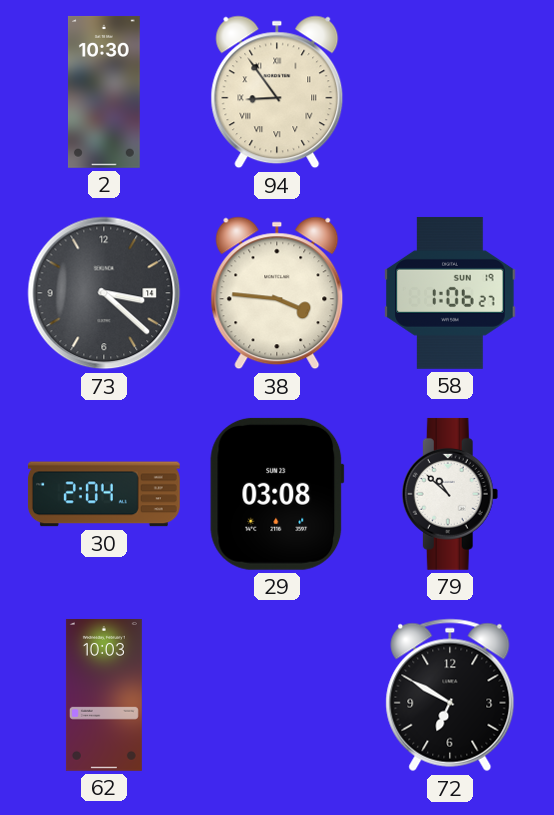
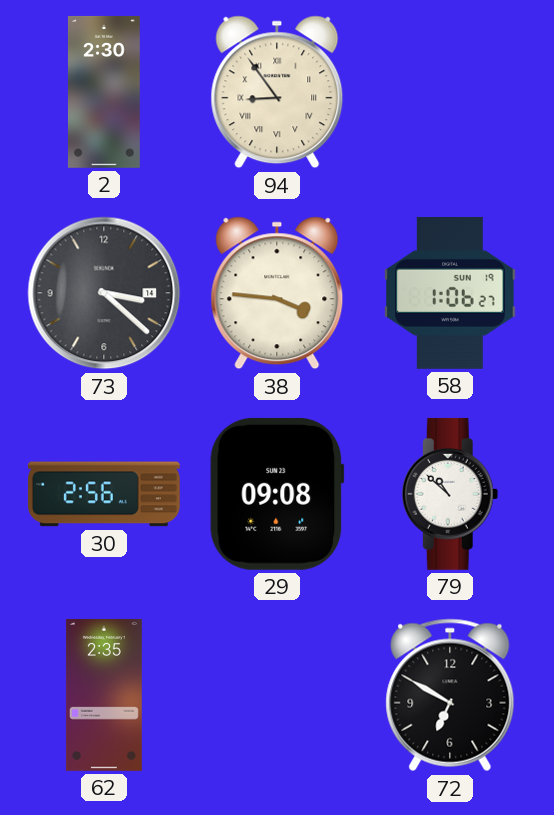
2: 10:30 -> 2:30
30: 2:04 -> 2:56
29: 03:08 -> 09:08
62: 10:03 -> 2:35
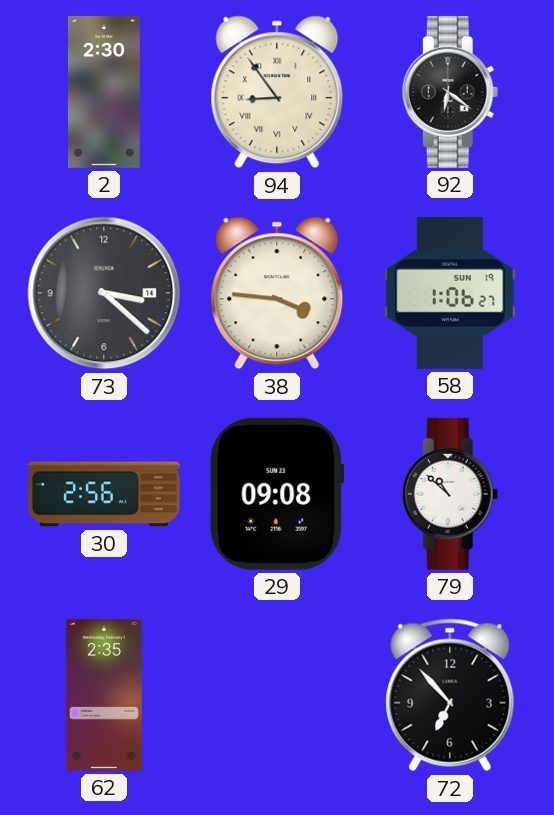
92: none -> 6:21
72: 6:50 -> 6:53
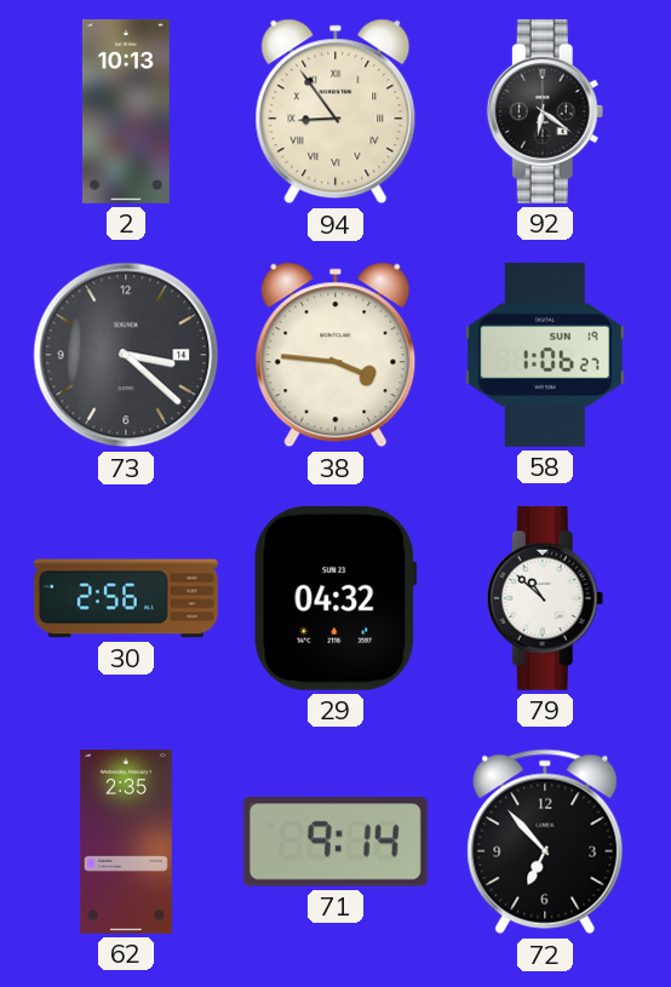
2: 2:30 -> 10:13
29: 09:08 -> 04:32
71: none -> 9:14
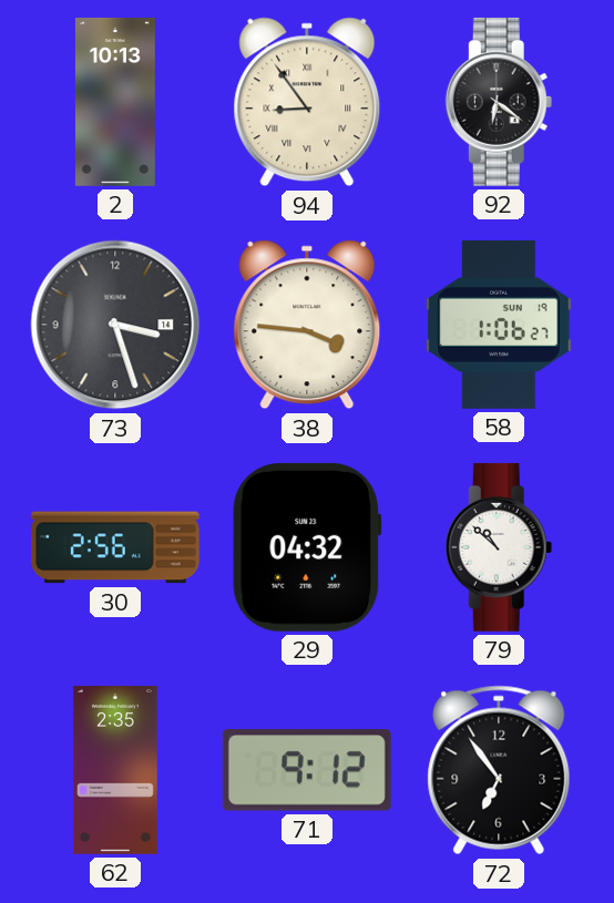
73: 3:22 -> 3:27
71: 9:14 -> 9:12
72: 6:53 -> 6:54
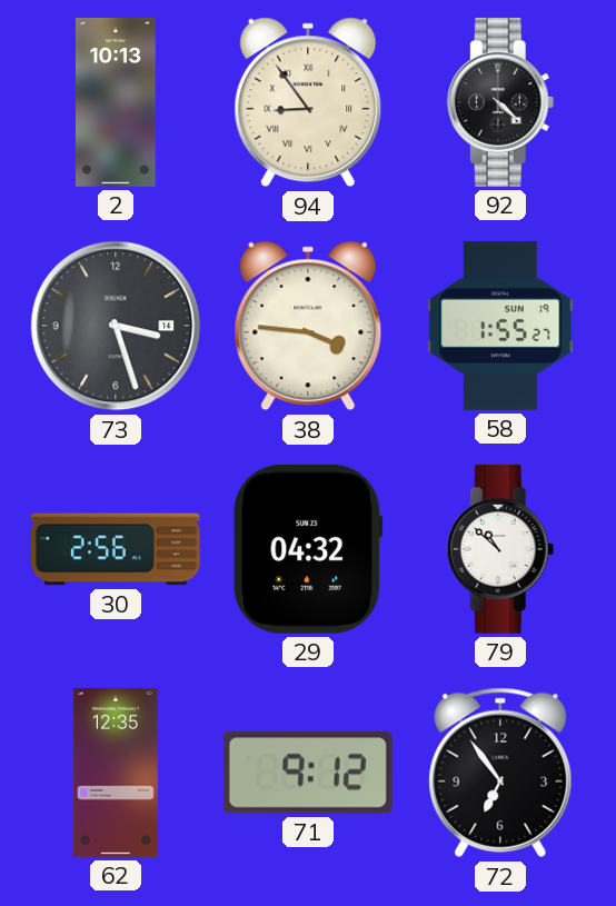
92: 6:21 -> 4:22
58: 1:06 -> 1:55
62: 2:35 -> 12:35
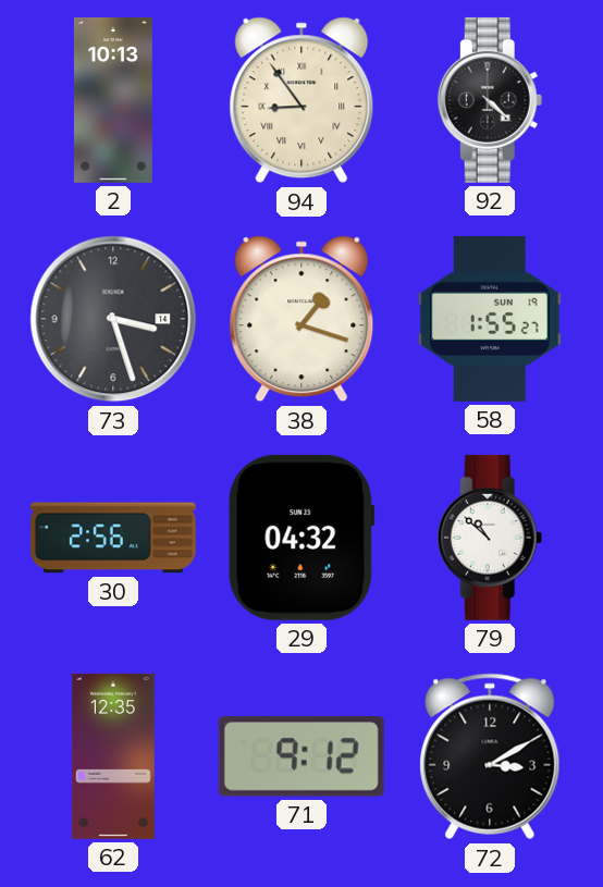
38: 3:46 -> 1:18
72: 6:54 -> 3:10
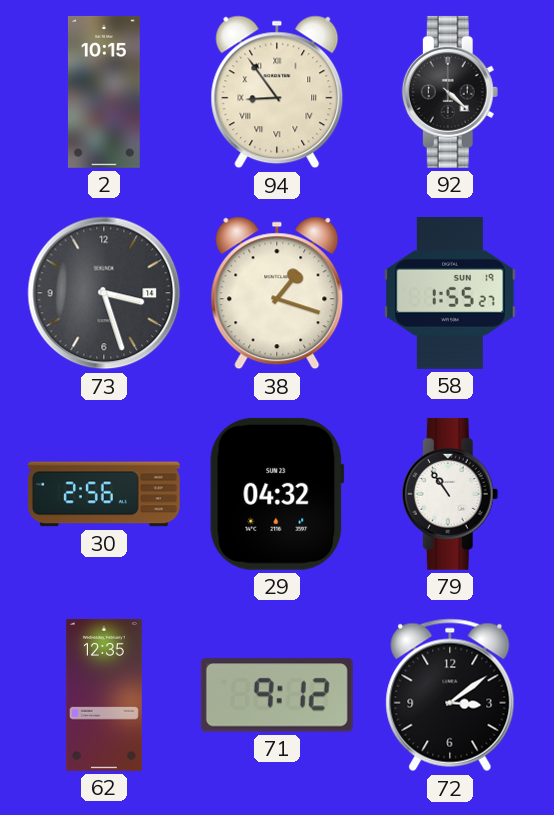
2: 10:13 -> 10:15
79: 10:52 -> 10:54
72: 3:10 -> 3:09
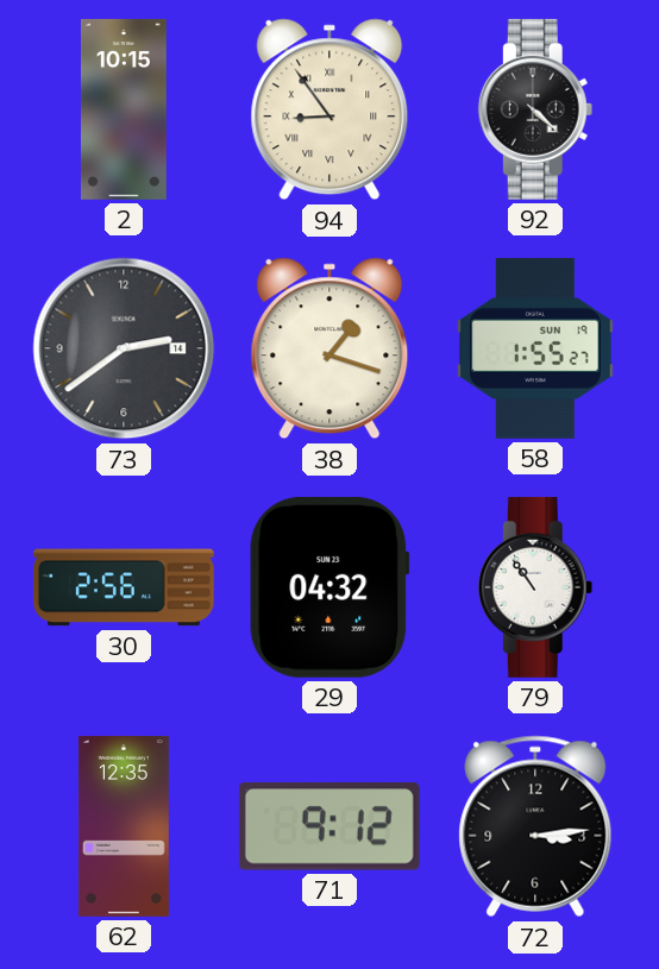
73: 3:27 -> 2:39
72: 3:09 -> 3:14
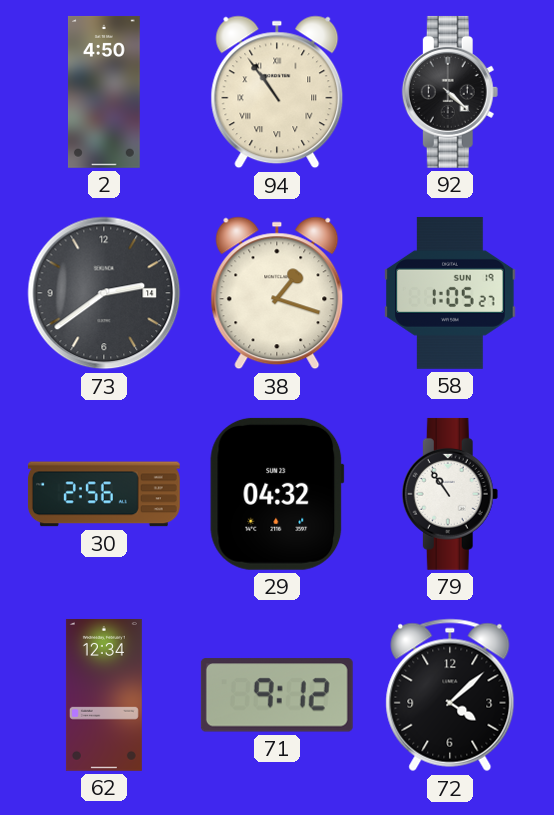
2: 10:15 -> 4:50
94: 8:54 -> 10:54
58: 1:55 -> 1:05
62: 12:35 -> 12:34
72: 3:14 -> 4:08
